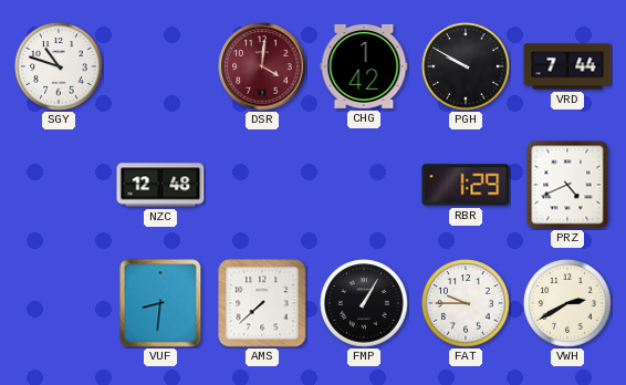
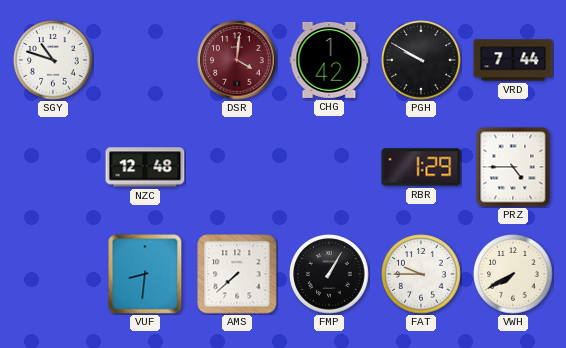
PRZ: 4:41 -> 4:45
VWH: 2:40 -> 7:40
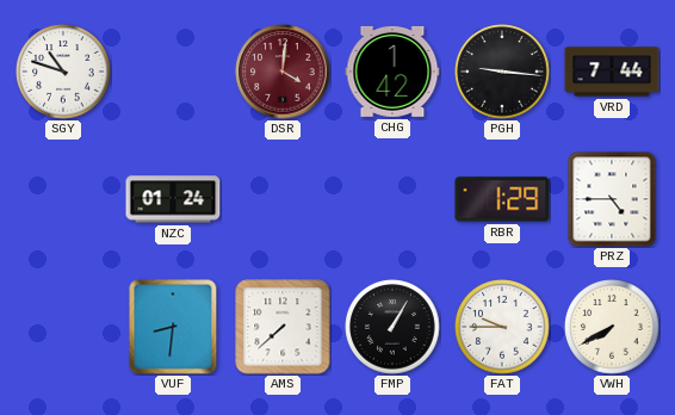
PGH: 9:50 -> 9:16
NZC: 12:48 -> 01:24
